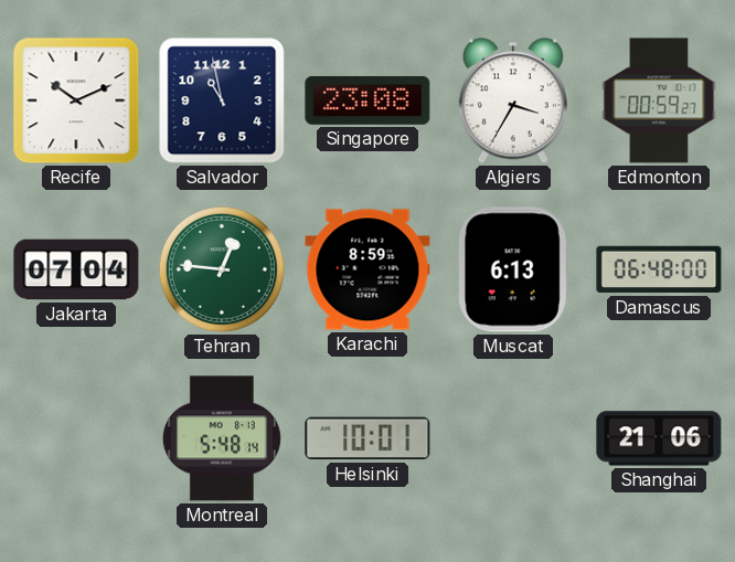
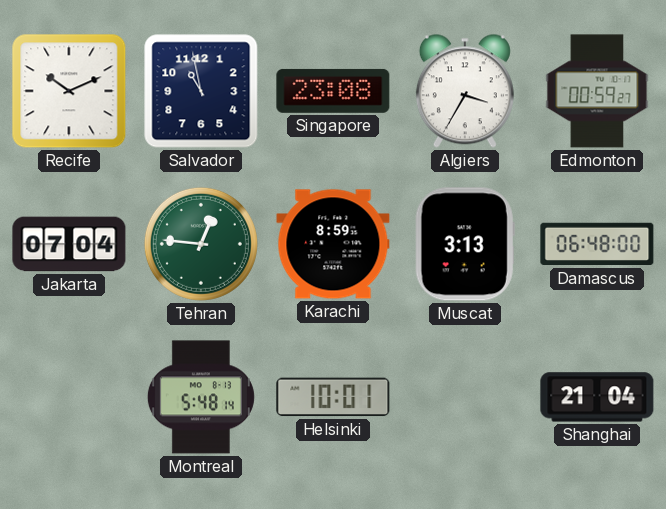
Muscat: 6:13 -> 3:13
Shanghai: 21:06 -> 21:04
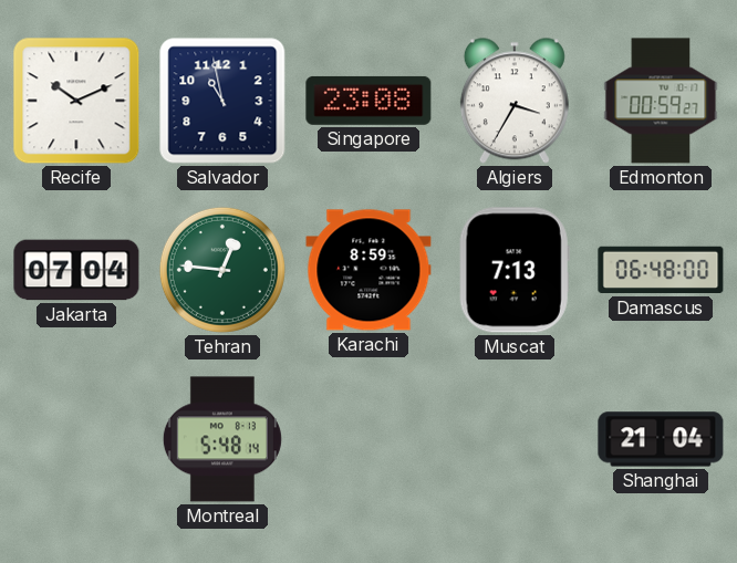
Muscat: 3:13 -> 7:13
Helsinki: 10:01 -> none
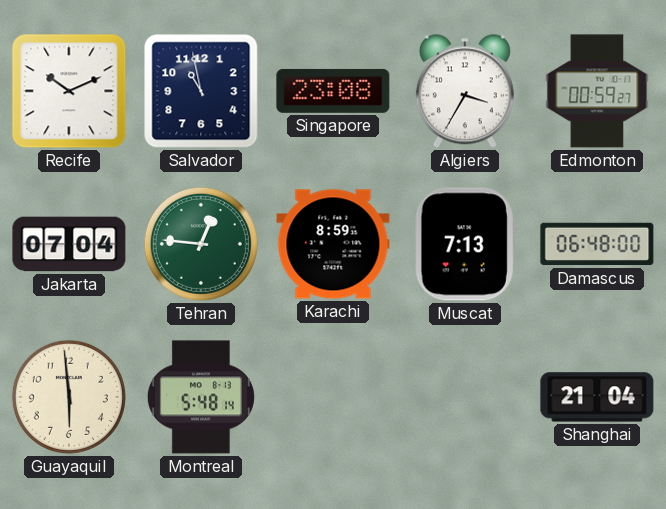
Guayaquil: none -> 5:59
